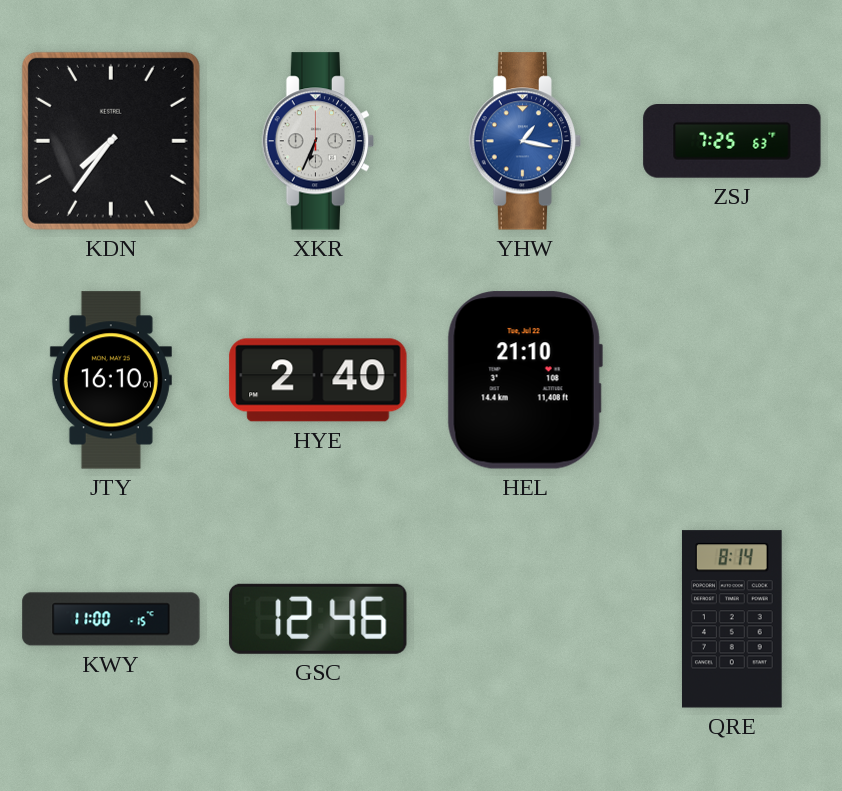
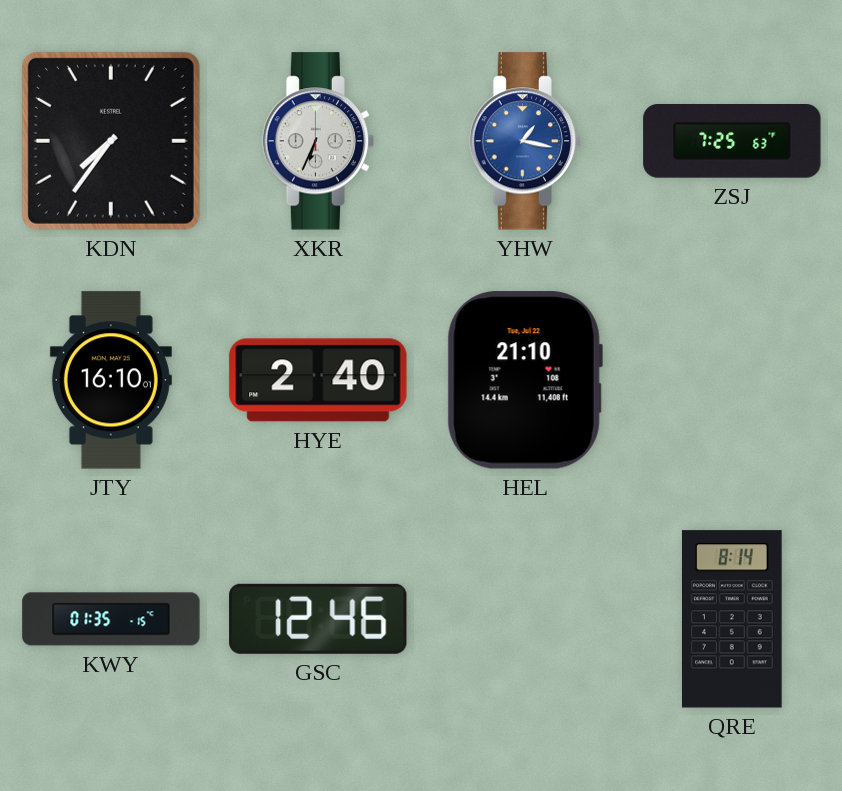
KWY: 11:00 -> 01:35
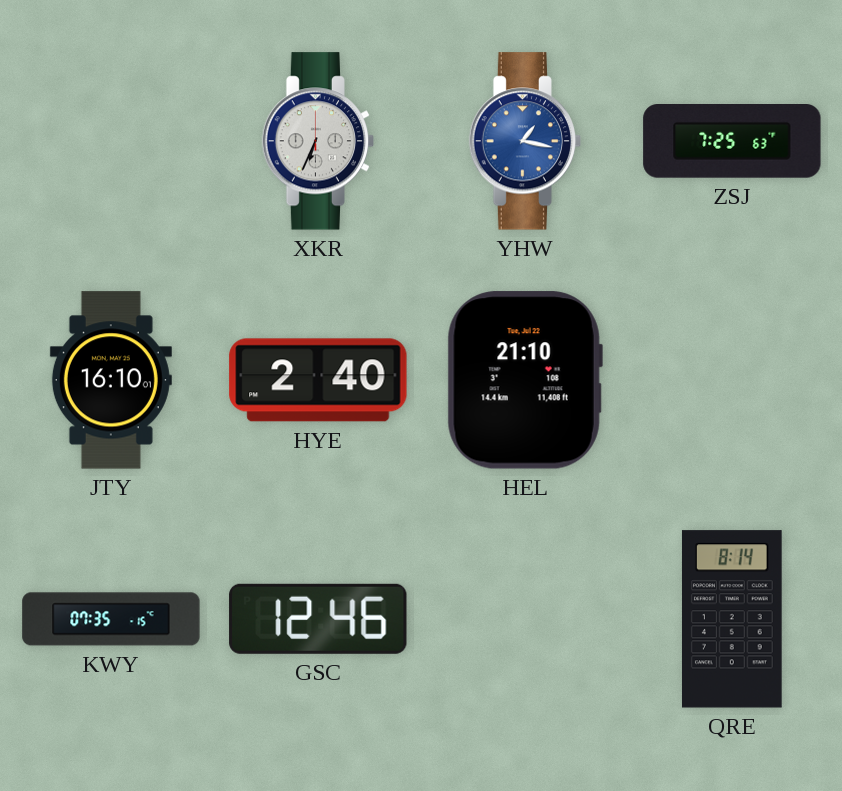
KDN: 7:36 -> none
KWY: 01:35 -> 07:35
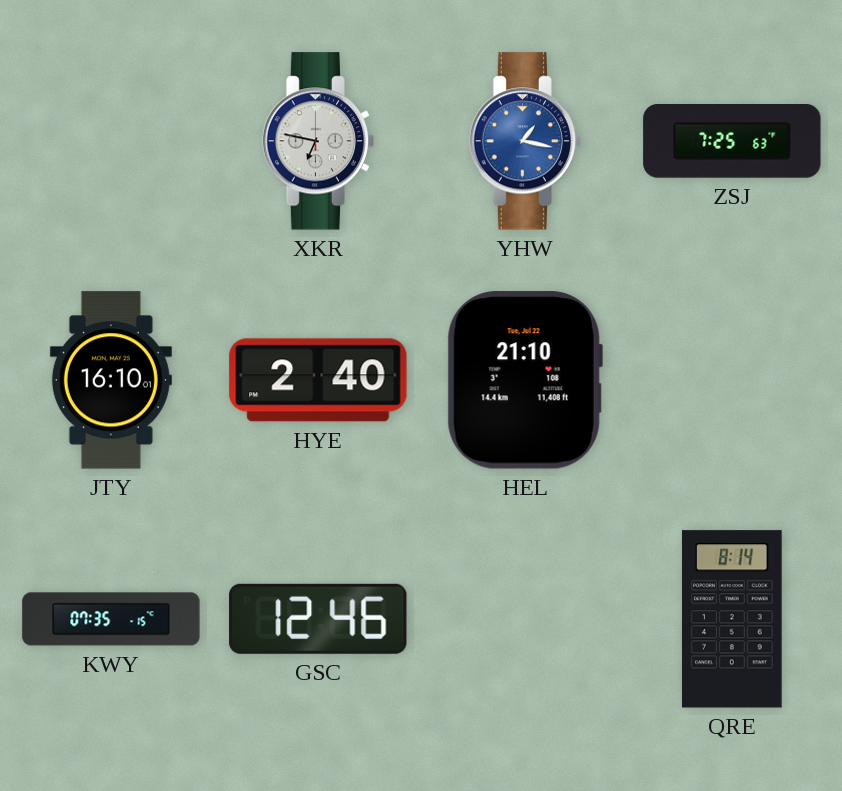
XKR: 6:34 -> 6:47
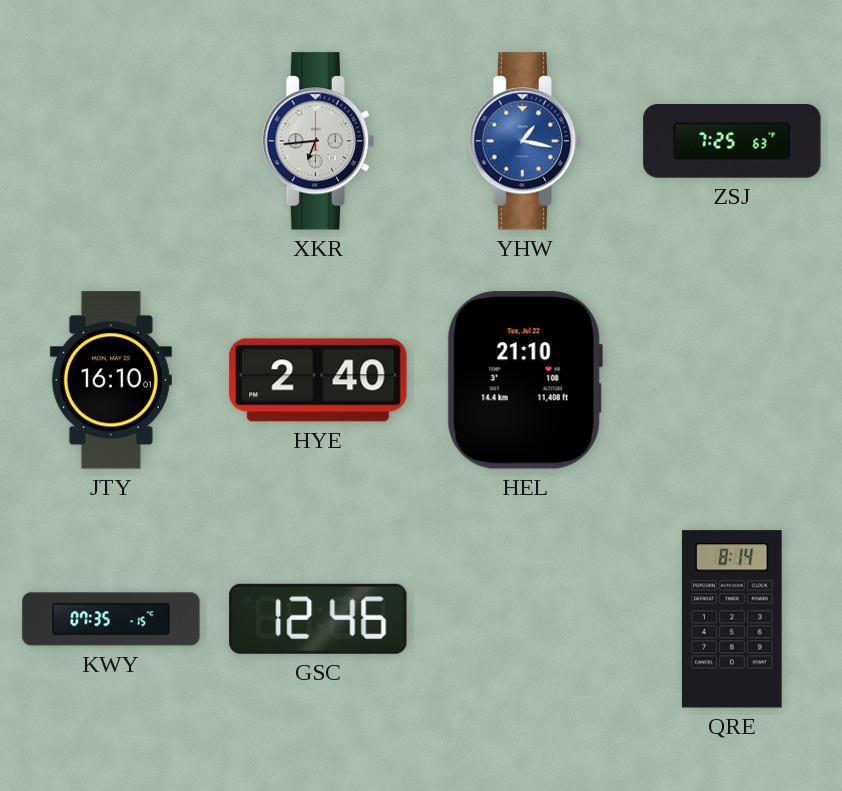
XKR: 6:47 -> 6:44
